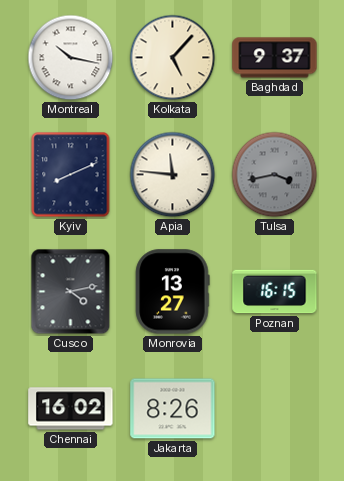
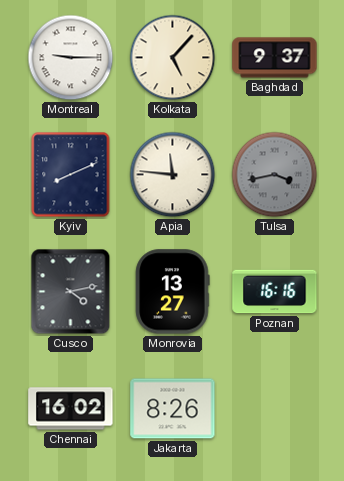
Montreal: 10:17 -> 9:15
Poznan: 16:15 -> 16:16
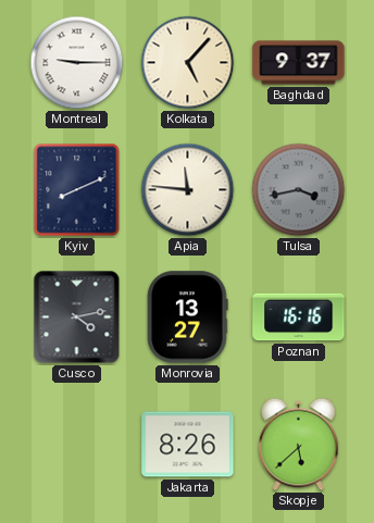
Chennai: 16:02 -> none
Skopje: none -> 5:38
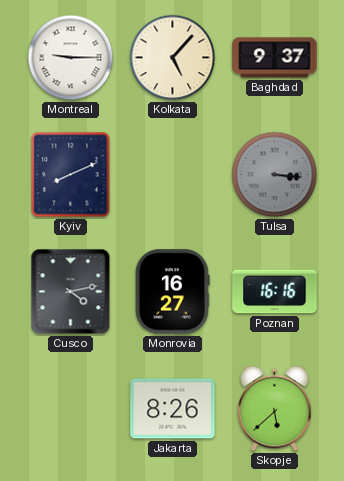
Apia: 11:46 -> none
Tulsa: 3:43 -> 3:16
Monrovia: 13:27 -> 16:27
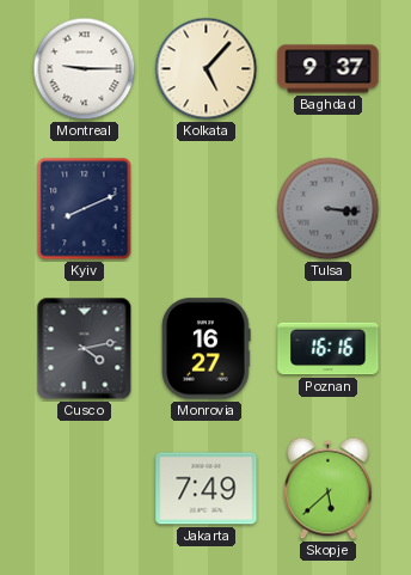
Jakarta: 8:26 -> 7:49
